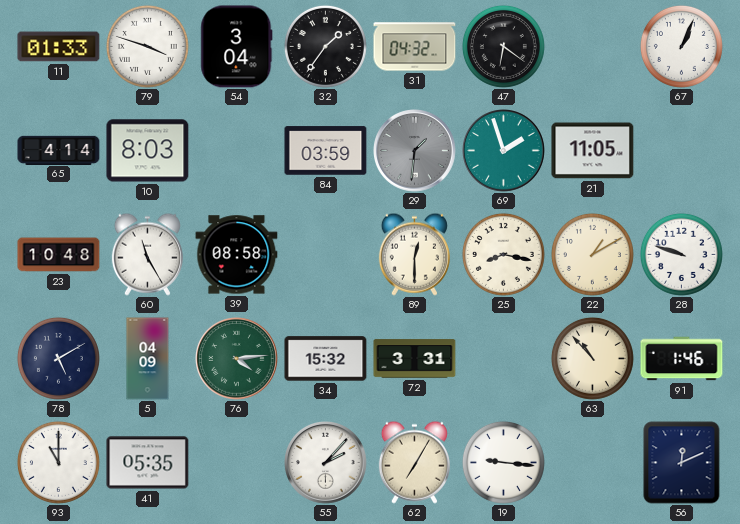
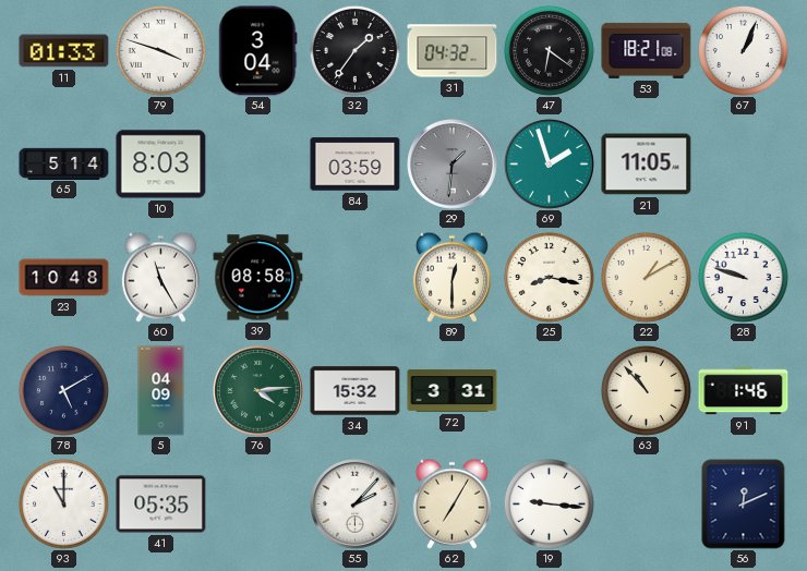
53: none -> 18:21
65: 4:14 -> 5:14
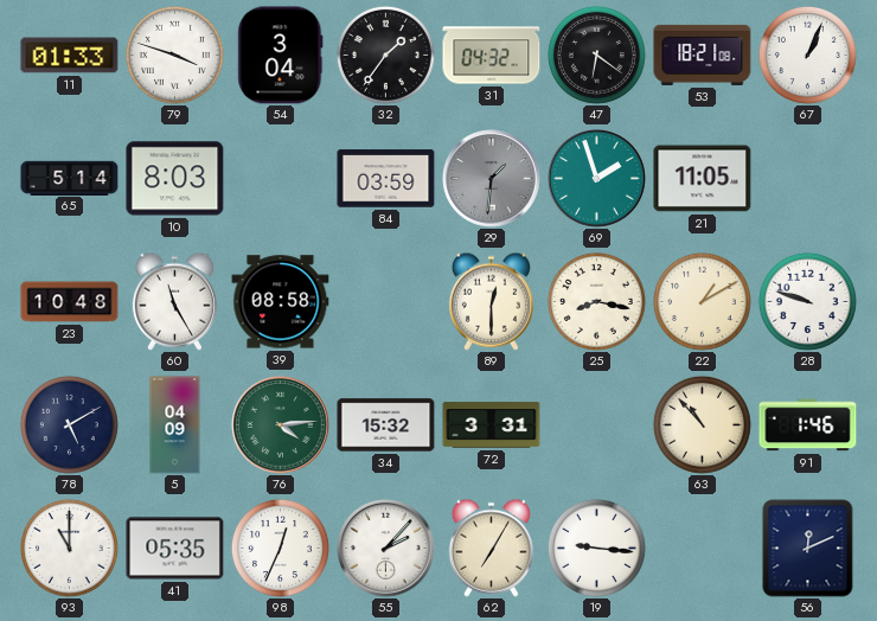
98: none -> 12:34
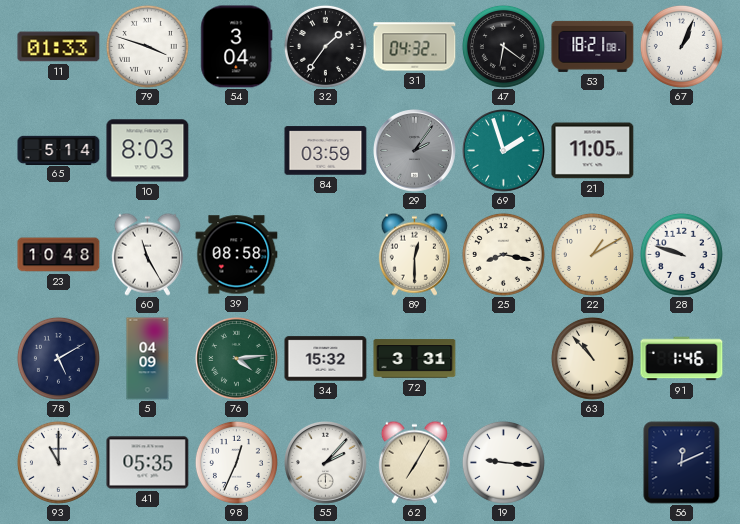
29: 1:31 -> 2:06
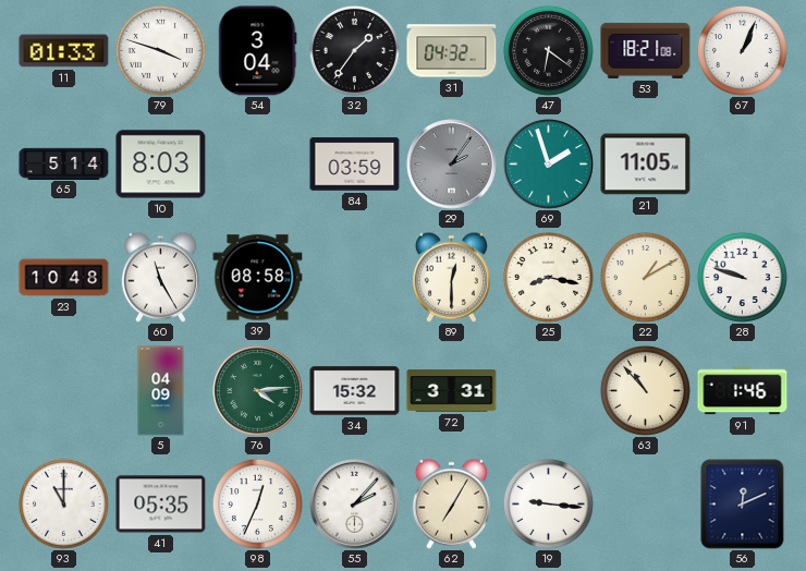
78: 5:10 -> none
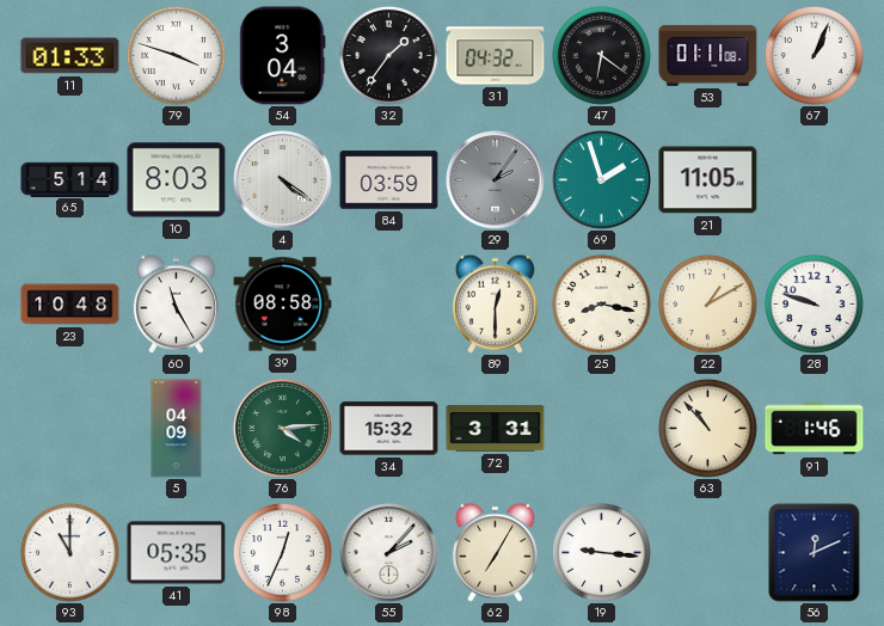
53: 18:21 -> 01:11
4: none -> 4:21
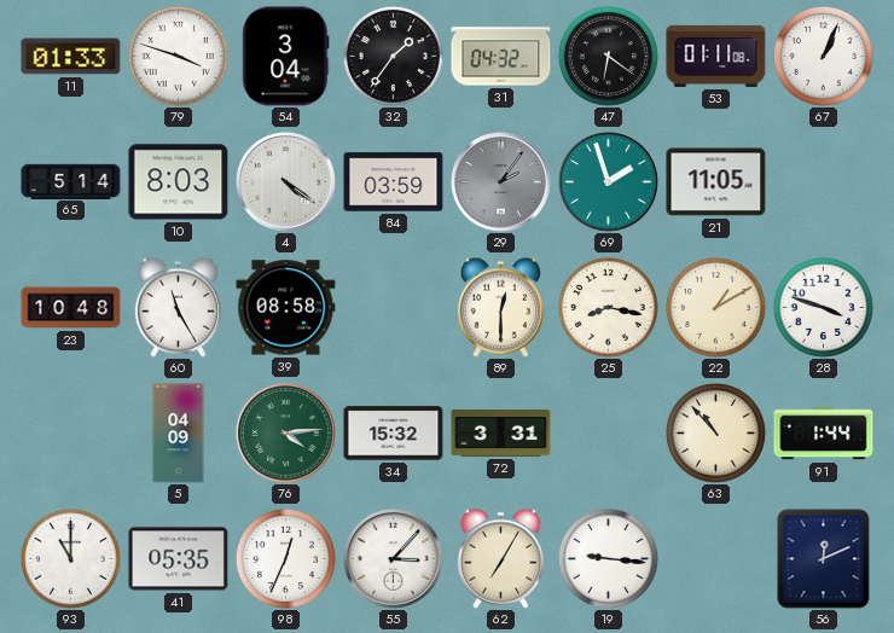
28: 9:48 -> 3:48
91: 1:46 -> 1:44
55: 2:07 -> 3:07
